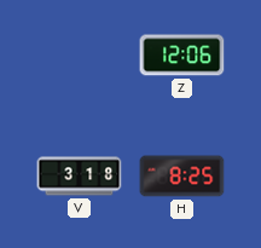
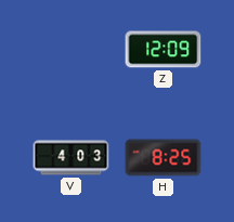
Z: 12:06 -> 12:09
V: 3:18 -> 4:03
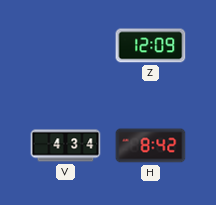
V: 4:03 -> 4:34
H: 8:25 -> 8:42
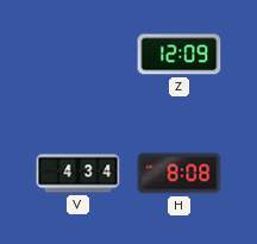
H: 8:42 -> 8:08
